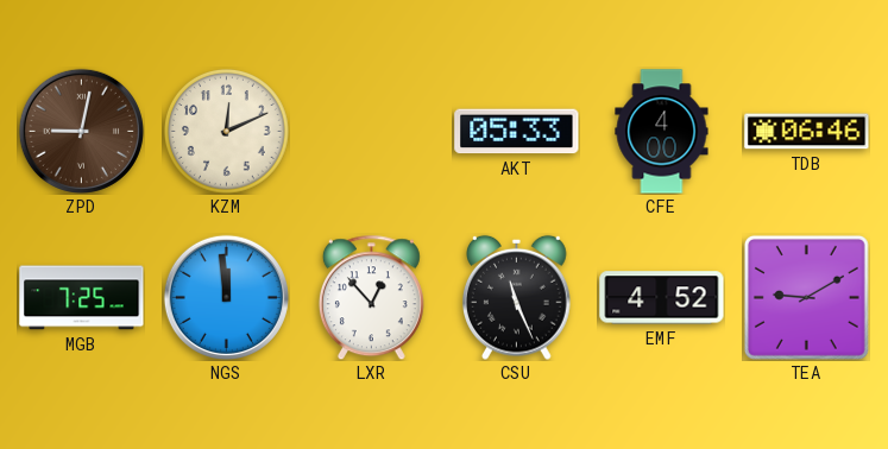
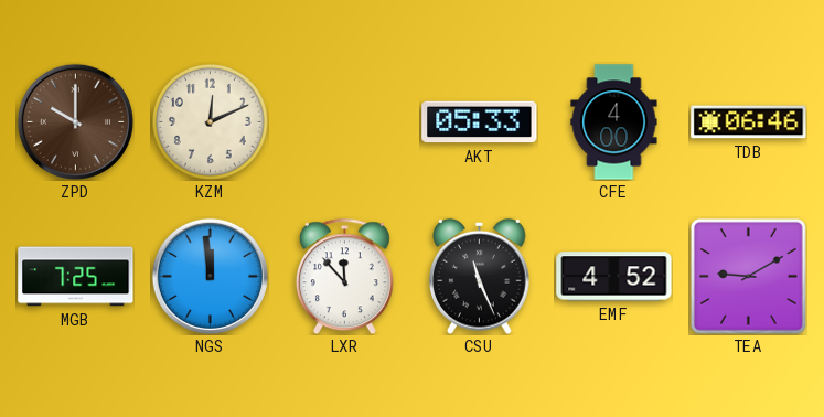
ZPD: 9:02 -> 10:00
LXR: 12:53 -> 11:53
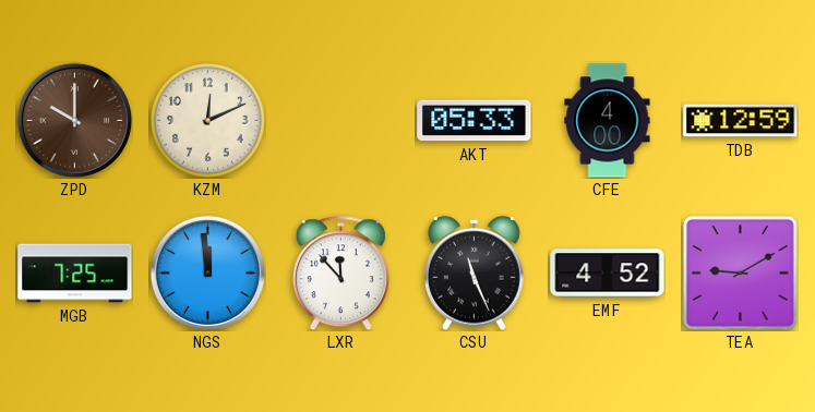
TDB: 06:46 -> 12:59
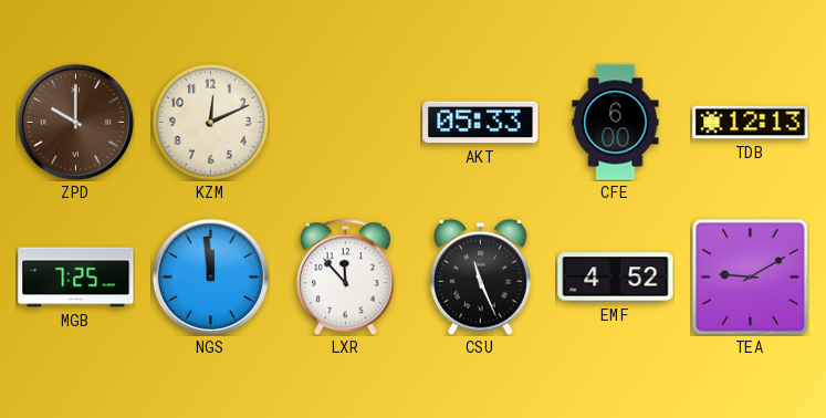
CFE: 4:00 -> 6:00
TDB: 12:59 -> 12:13
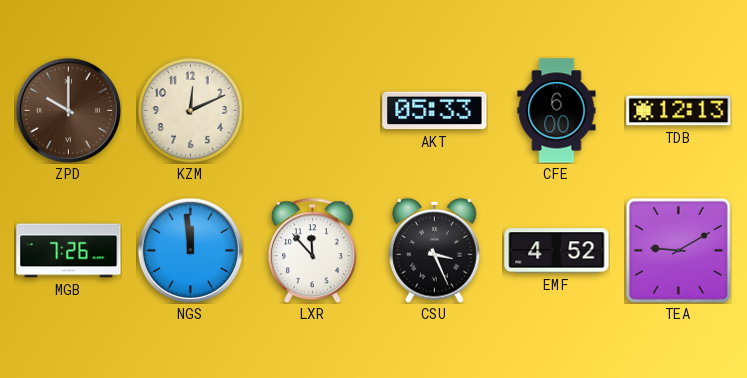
MGB: 7:25 -> 7:26
CSU: 11:26 -> 3:26
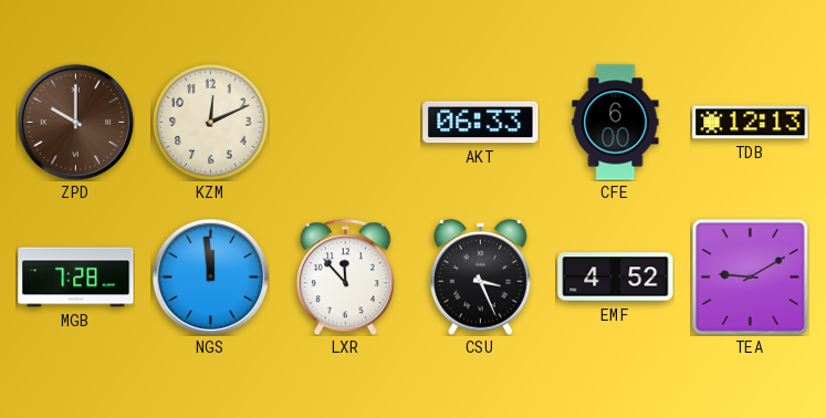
AKT: 05:33 -> 06:33
MGB: 7:26 -> 7:28
